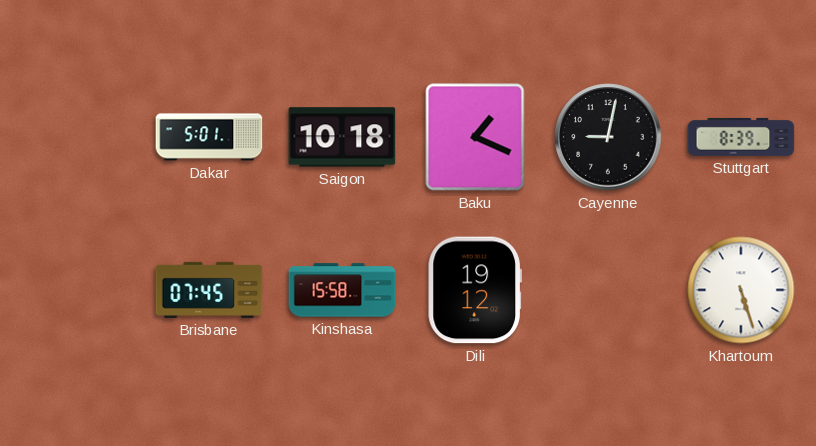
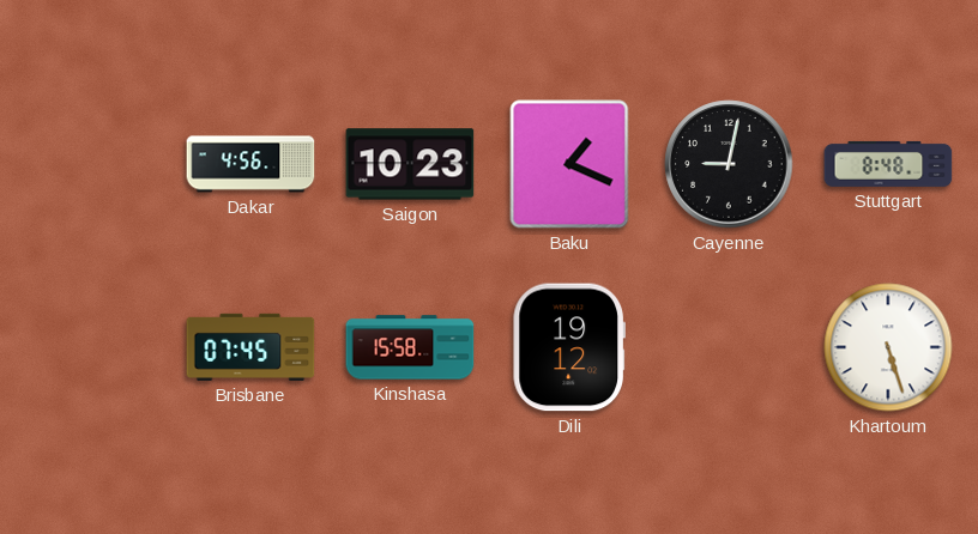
Dakar: 5:01 -> 4:56
Saigon: 10:18 -> 10:23
Stuttgart: 8:39 -> 8:48
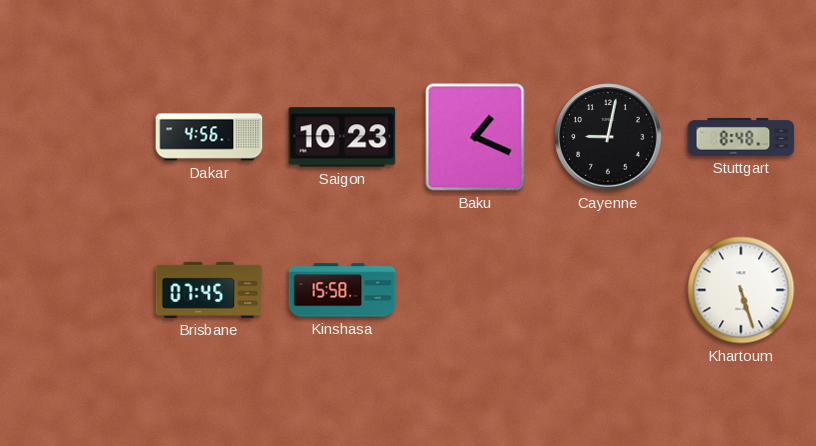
Dili: 19:12 -> none
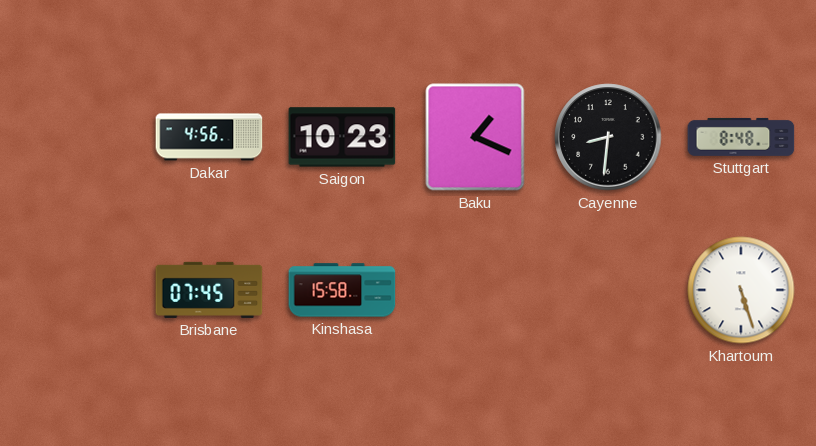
Cayenne: 9:02 -> 8:31
